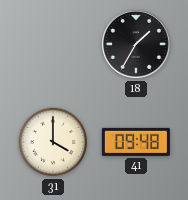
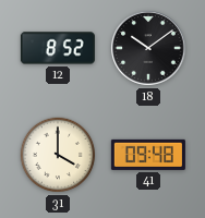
12: none -> 8:52
18: 1:35 -> 10:09
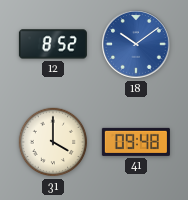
18 dial: black -> blue
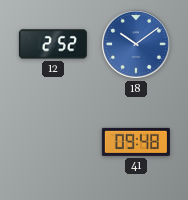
12: 8:52 -> 2:52
31: 4:00 -> none
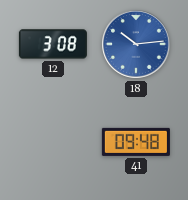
12: 2:52 -> 3:08
18: 10:09 -> 10:14
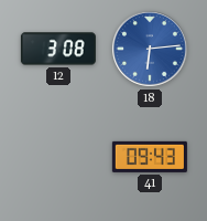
18: 10:14 -> 6:14
41: 09:48 -> 09:43
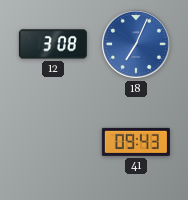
18: 6:14 -> 7:04
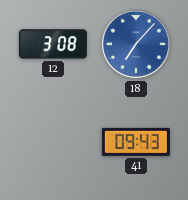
18: 7:04 -> 7:07
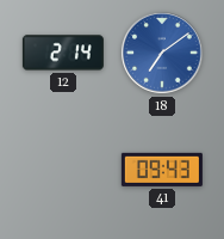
12: 3:08 -> 2:14
18: 7:07 -> 7:09
